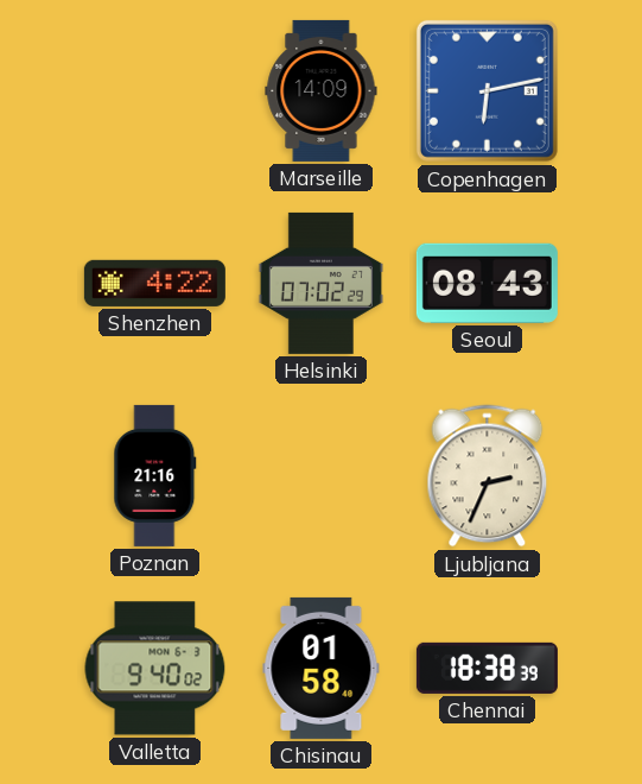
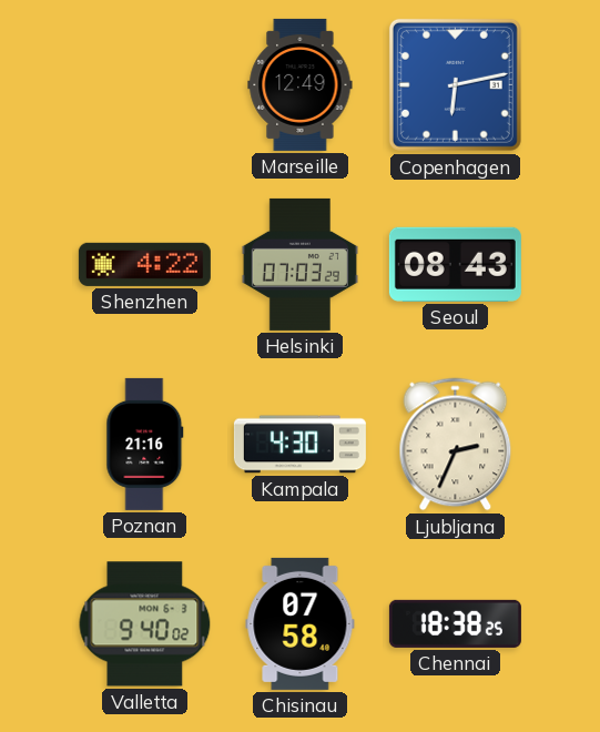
Marseille: 14:09 -> 12:49
Helsinki: 07:02 -> 07:03
Kampala: none -> 4:30
Chisinau: 01:58 -> 07:58
Chennai: 18:38:39 -> 18:38:25
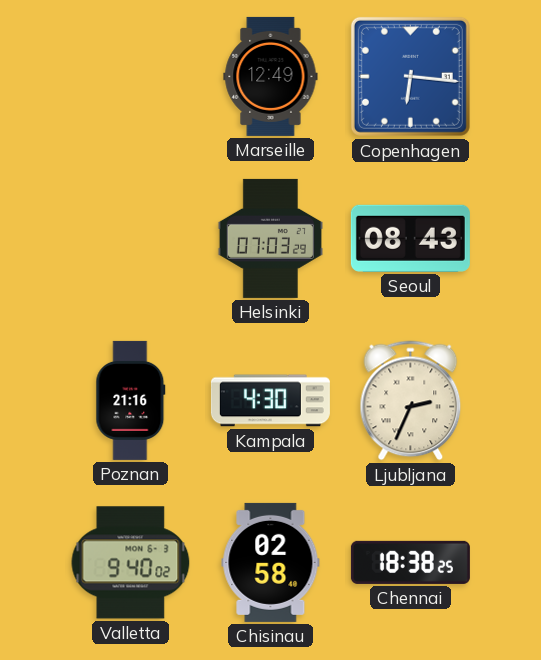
Copenhagen: 6:13 -> 6:16
Shenzhen: 4:22 -> none
Chisinau: 07:58 -> 02:58
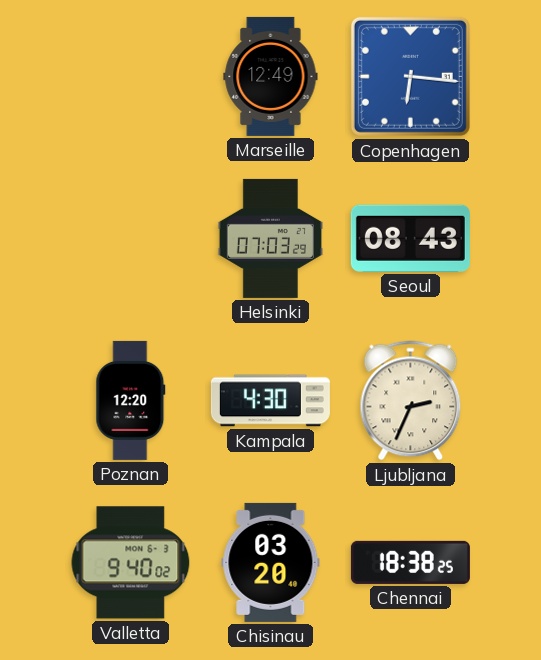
Poznan: 21:16 -> 12:20
Chisinau: 02:58 -> 03:20
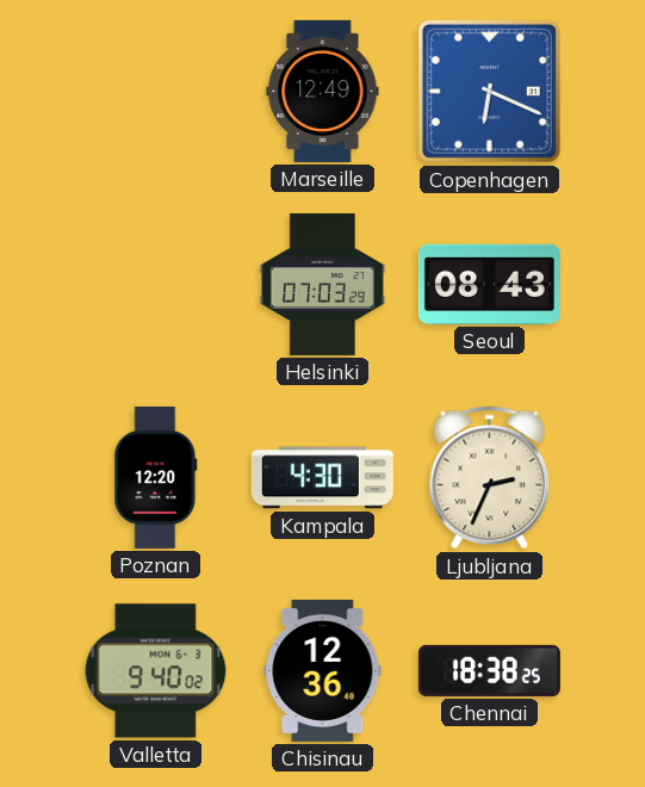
Copenhagen: 6:16 -> 6:19
Chisinau: 03:20 -> 12:36
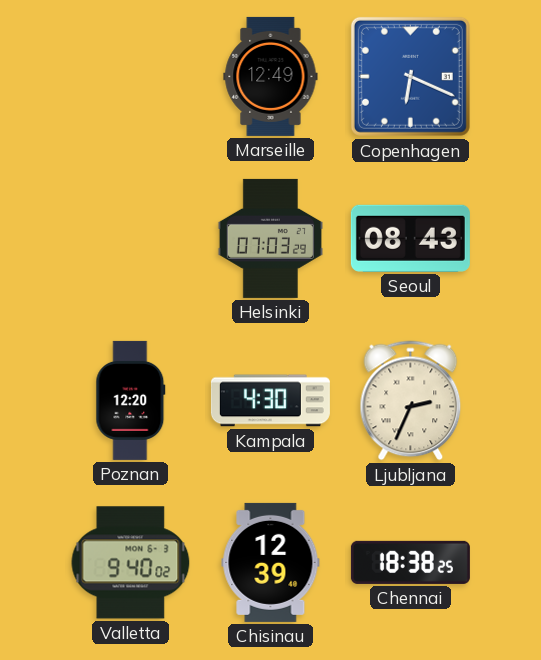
Chisinau: 12:36 -> 12:39
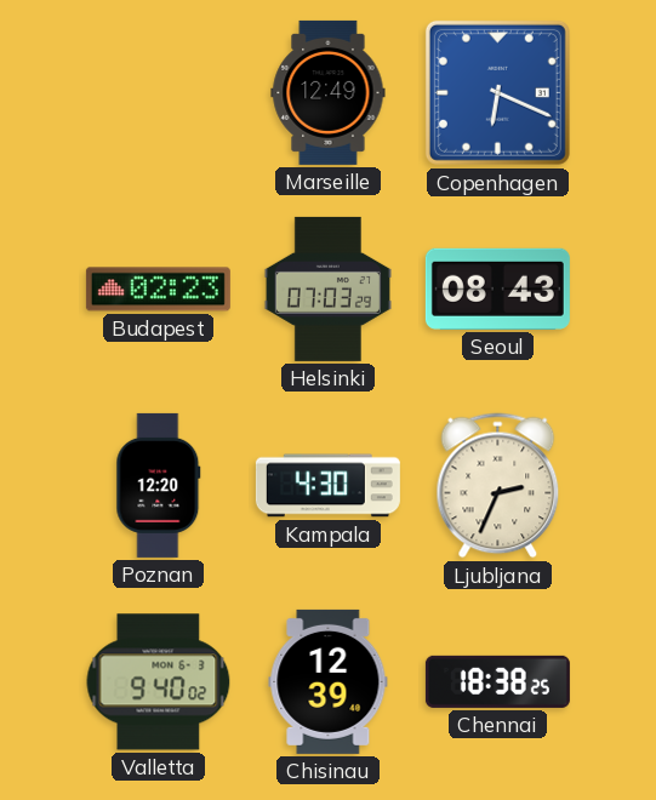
Budapest: none -> 02:23
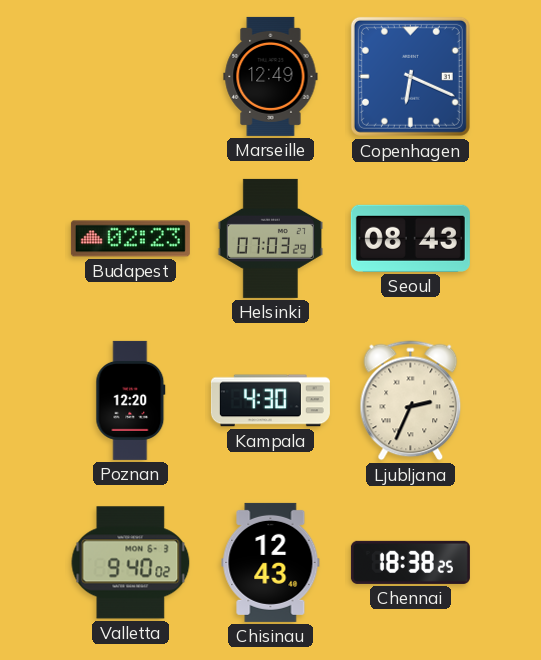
Chisinau: 12:39 -> 12:43
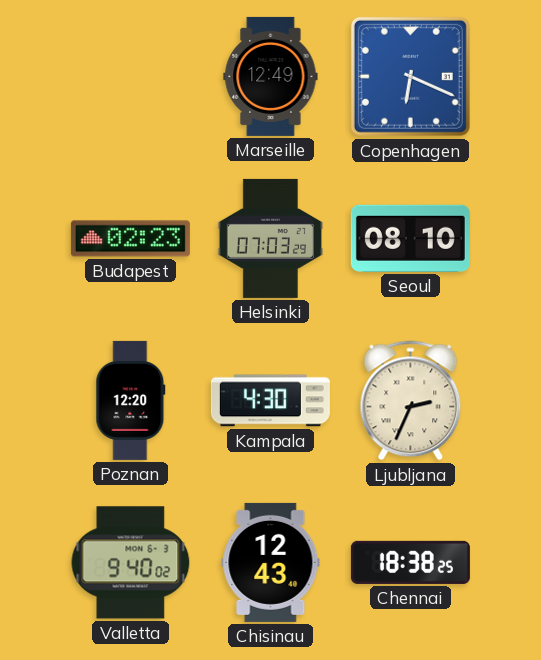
Seoul: 08:43 -> 08:10
